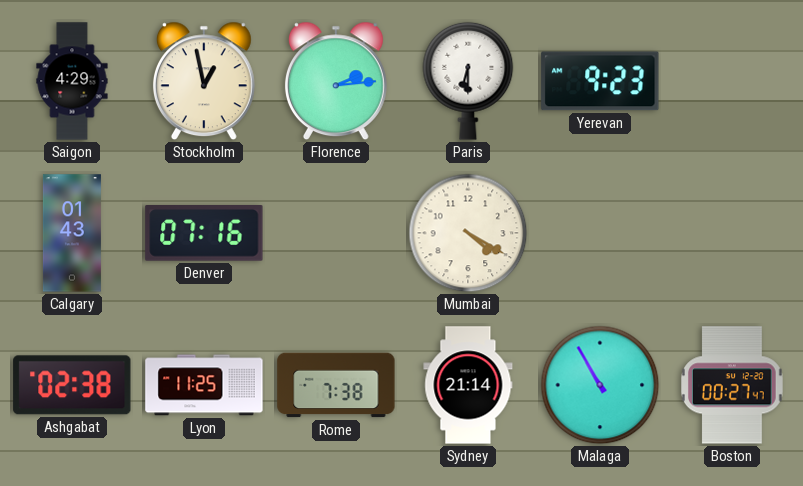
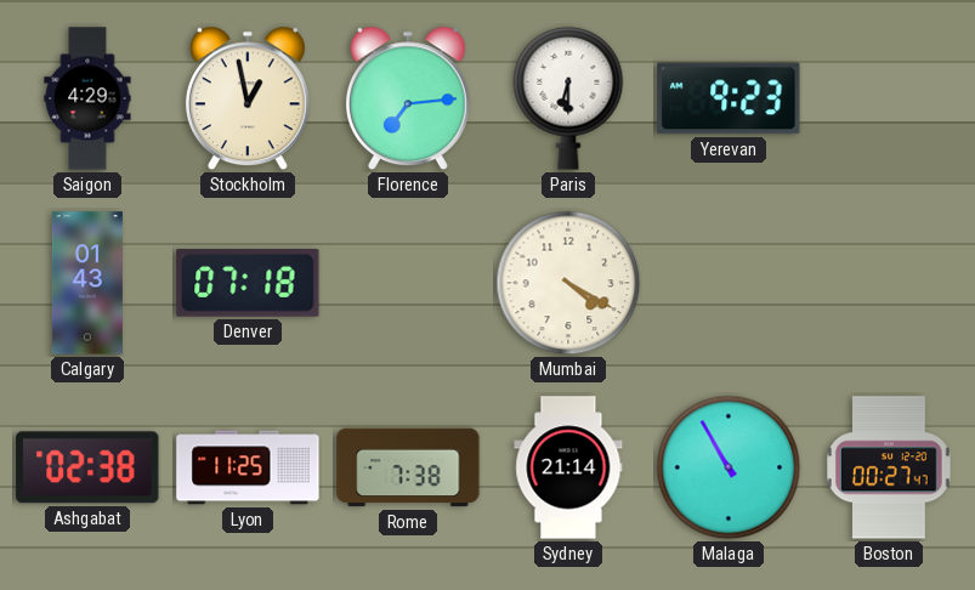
Florence: 2:14 -> 7:14
Denver: 07:16 -> 07:18
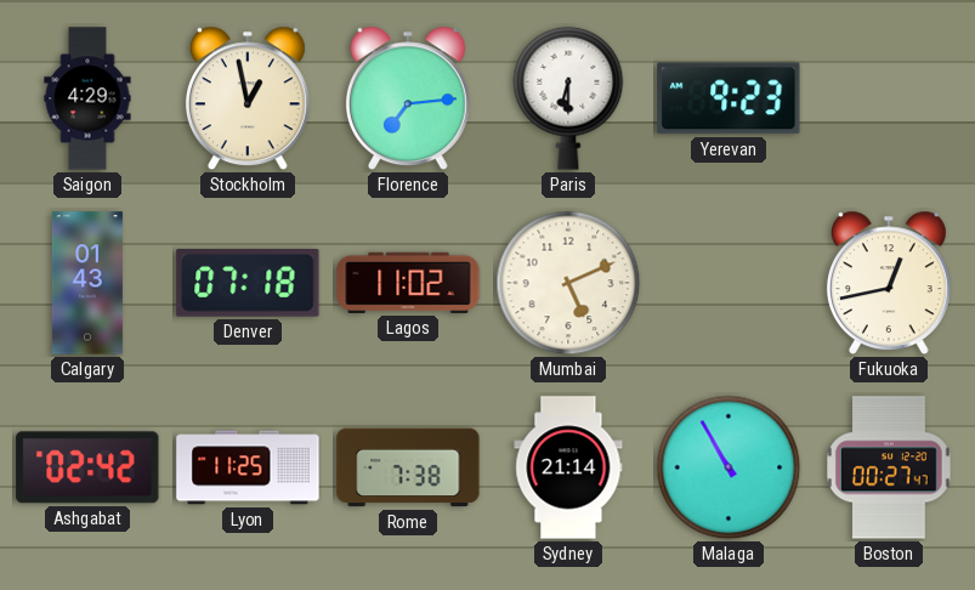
Lagos: none -> 11:02
Mumbai: 4:20 -> 5:11
Fukuoka: none -> 12:43
Ashgabat: 02:38 -> 02:42
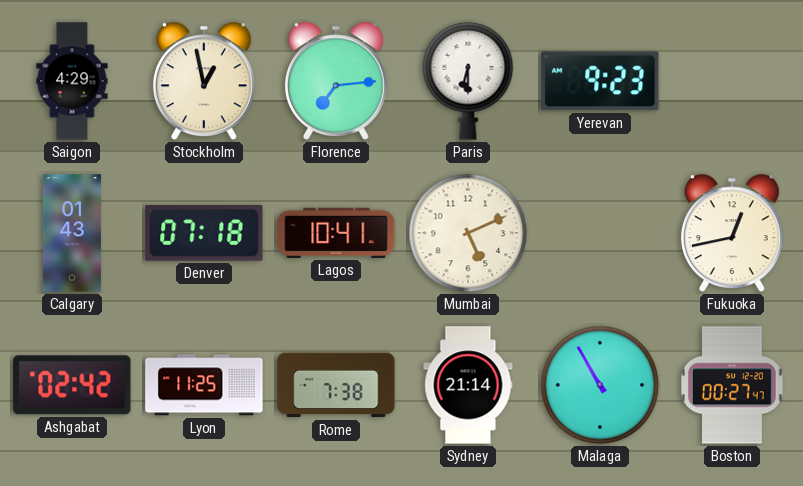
Lagos: 11:02 -> 10:41
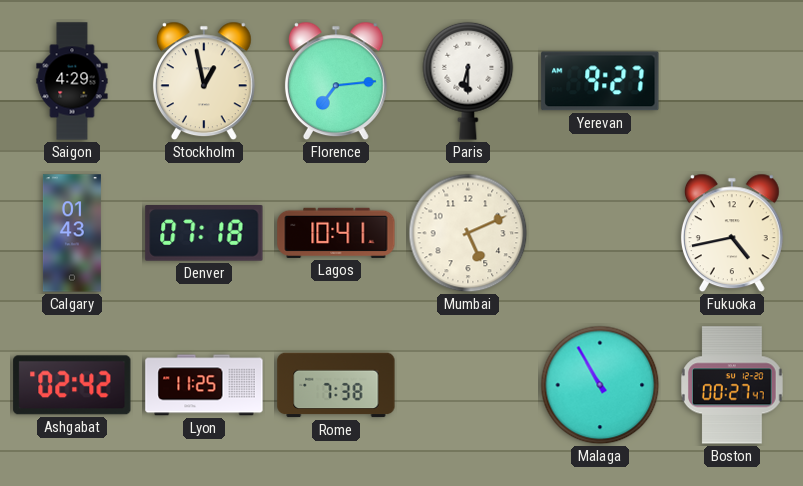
Yerevan: 9:23 -> 9:27
Fukuoka: 12:43 -> 4:43
Sydney: 21:14 -> none
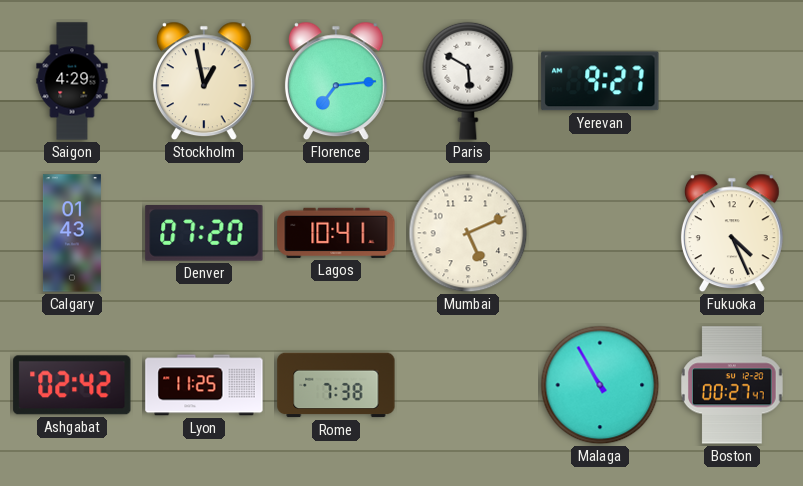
Paris: 6:30 -> 5:50
Denver: 07:18 -> 07:20
Fukuoka: 4:43 -> 4:26
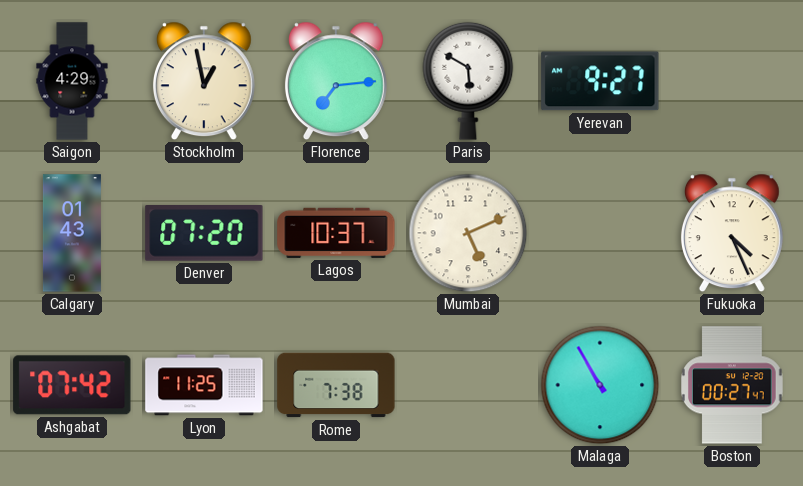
Lagos: 10:41 -> 10:37
Ashgabat: 02:42 -> 07:42
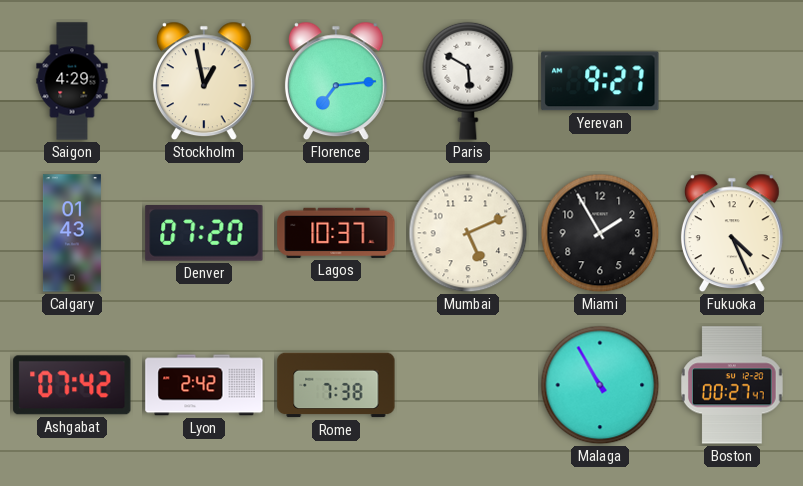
Miami: none -> 1:55
Lyon: 11:25 -> 2:42
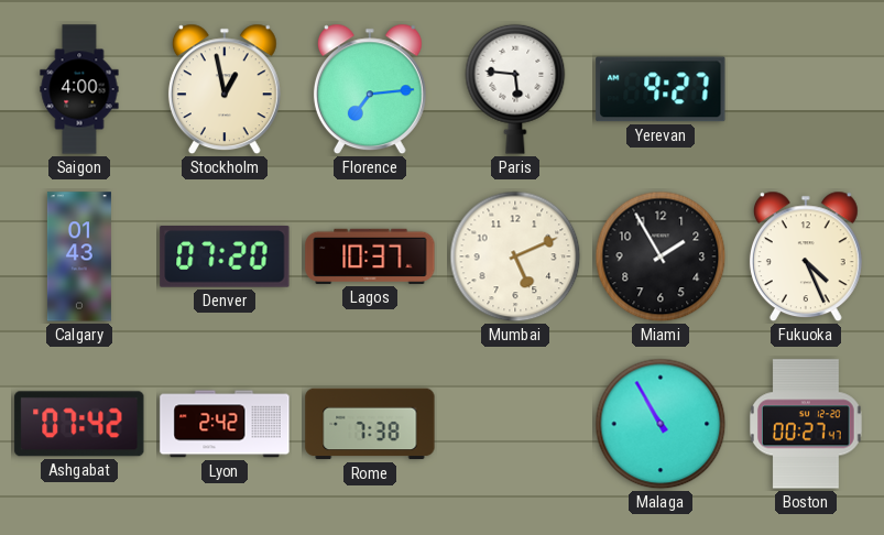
Saigon: 4:29 -> 4:00
Paris: 5:50 -> 5:46
